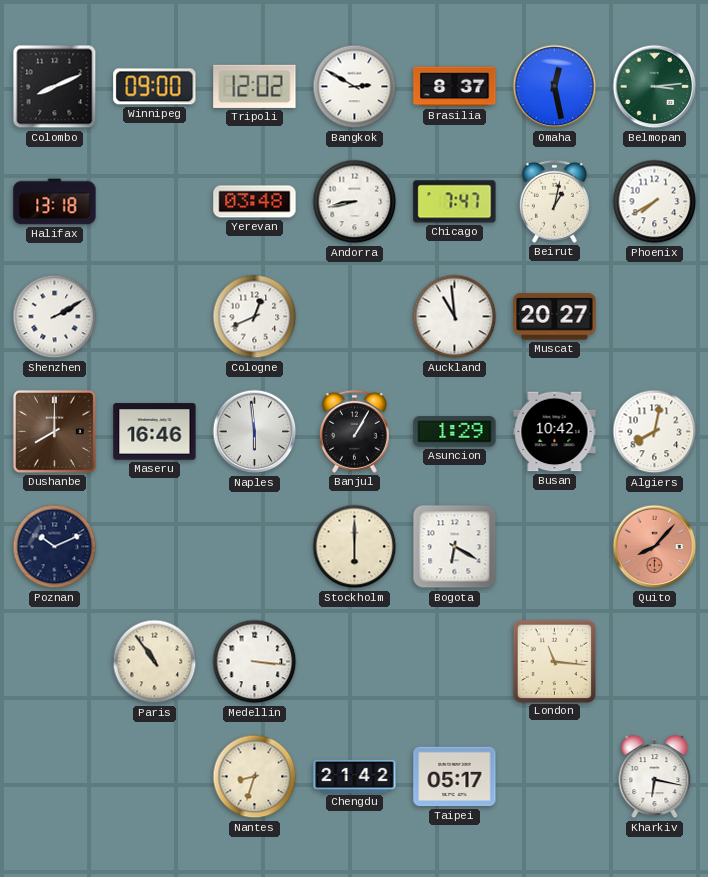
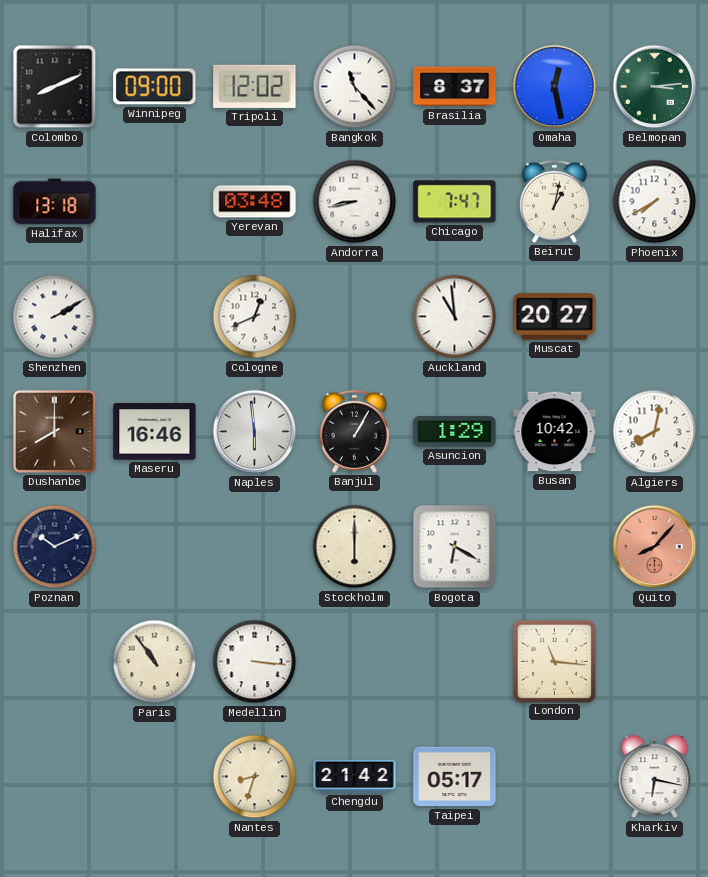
Bangkok: 2:50 -> 11:23
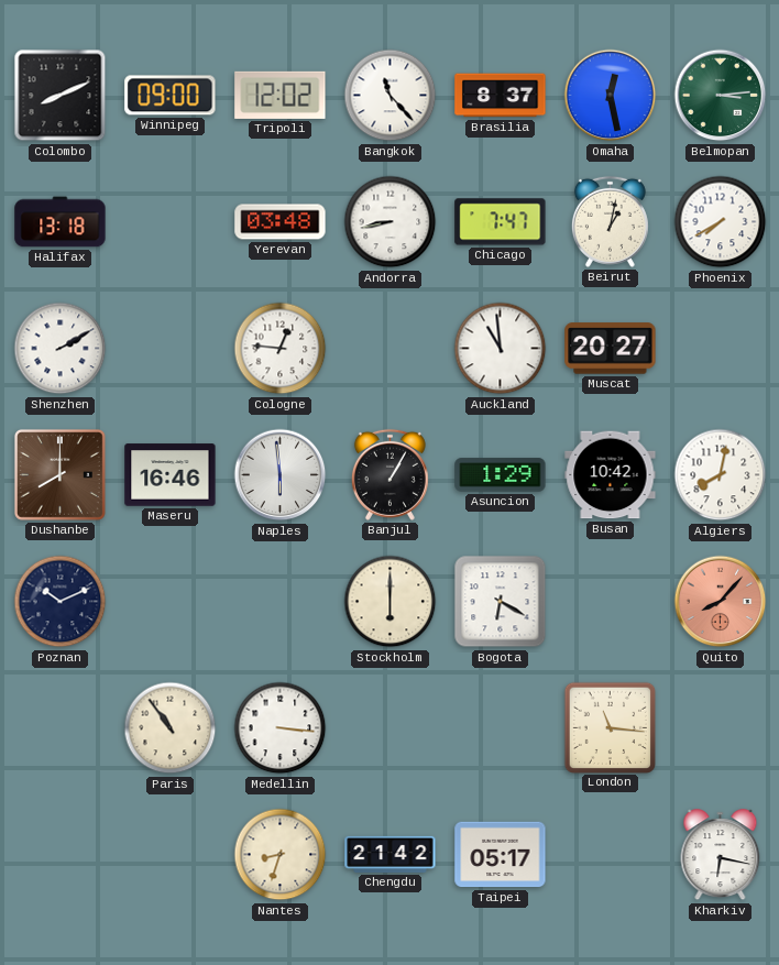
Cologne: 12:41 -> 12:46
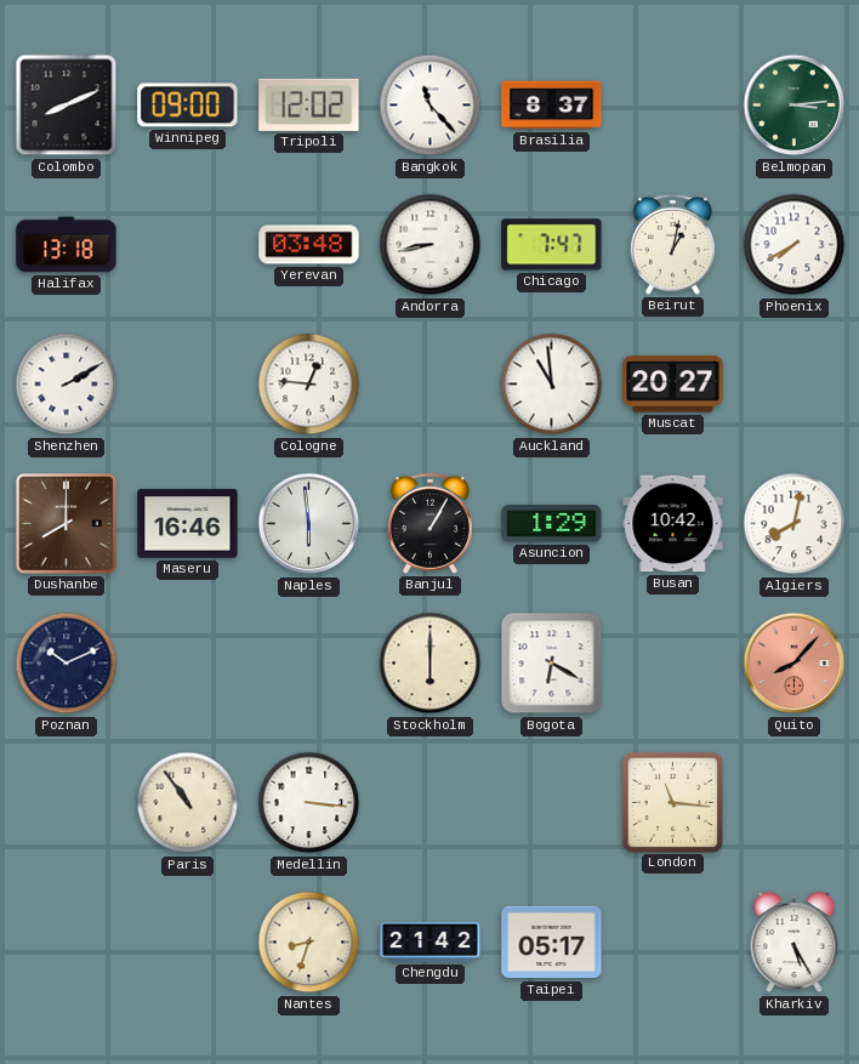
Omaha: 12:28 -> none
Kharkiv: 6:17 -> 5:25
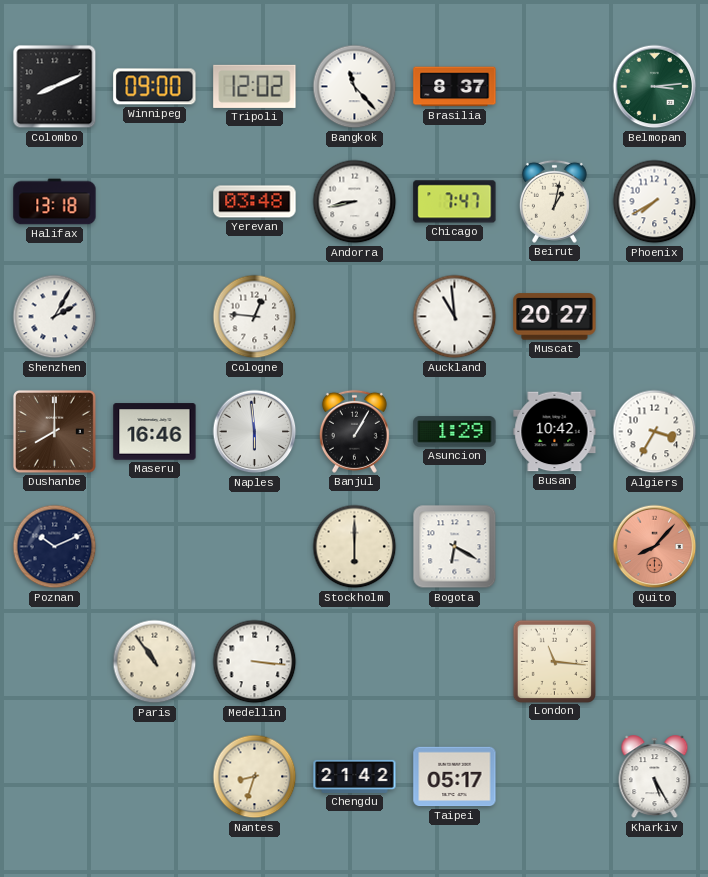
Shenzhen: 2:10 -> 2:05
Algiers: 8:02 -> 3:35
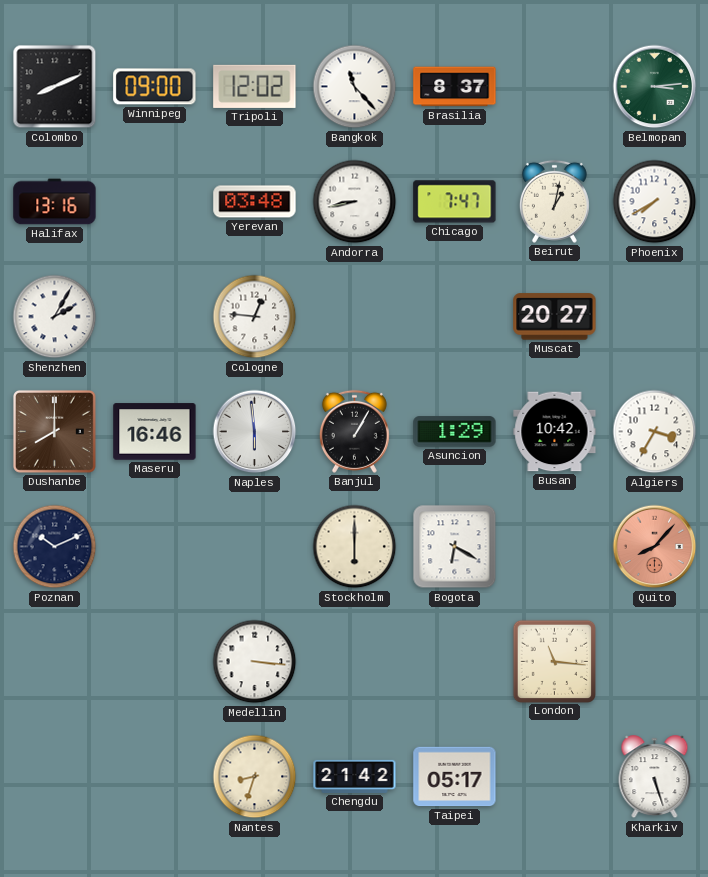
Halifax: 13:18 -> 13:16
Auckland: 10:59 -> none
Paris: 10:54 -> none
Kharkiv: 5:25 -> 5:27
